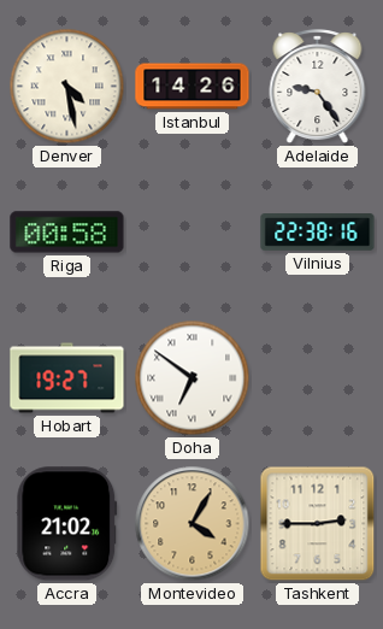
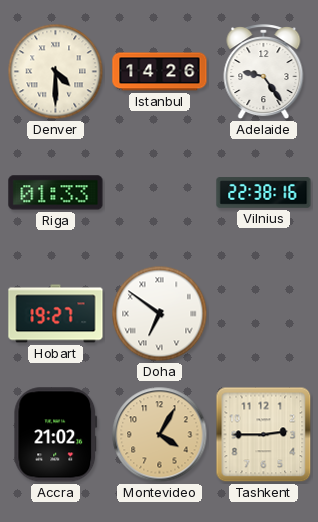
Denver: 4:28 -> 4:30
Riga: 00:58 -> 01:33
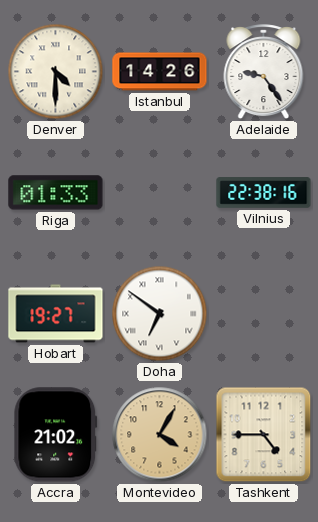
Tashkent: 2:45 -> 4:45
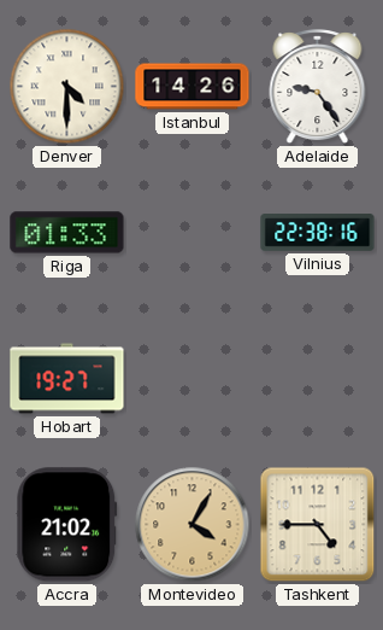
Doha: 6:51 -> none
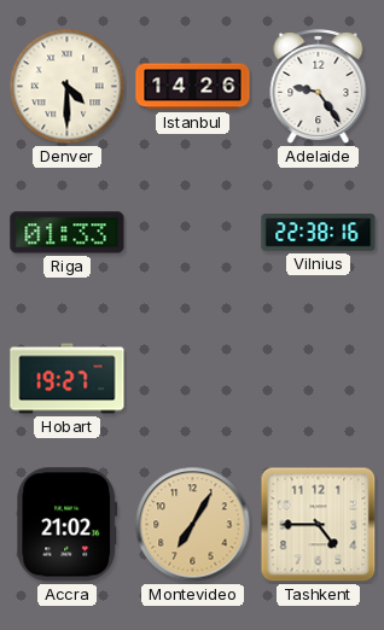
Montevideo: 4:05 -> 7:05
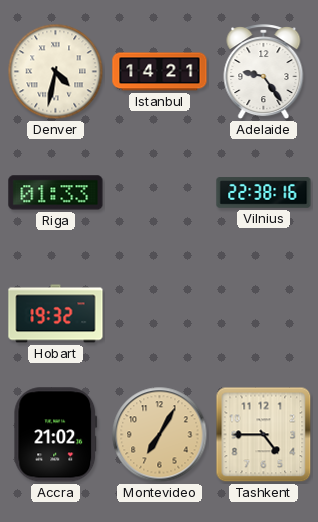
Denver: 4:30 -> 4:32
Istanbul: 14:26 -> 14:21
Hobart: 19:27 -> 19:32
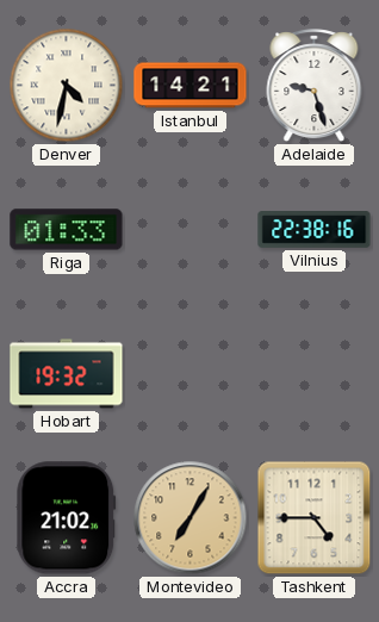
Adelaide: 9:24 -> 9:27
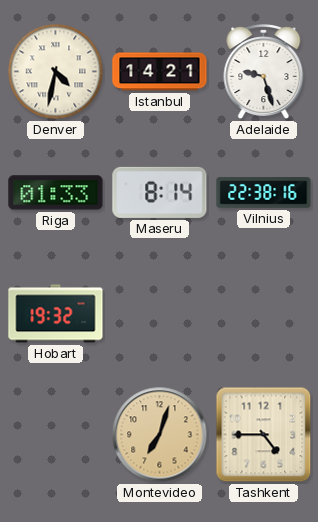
Maseru: none -> 8:14
Accra: 21:02 -> none
Montevideo: 7:05 -> 7:03
